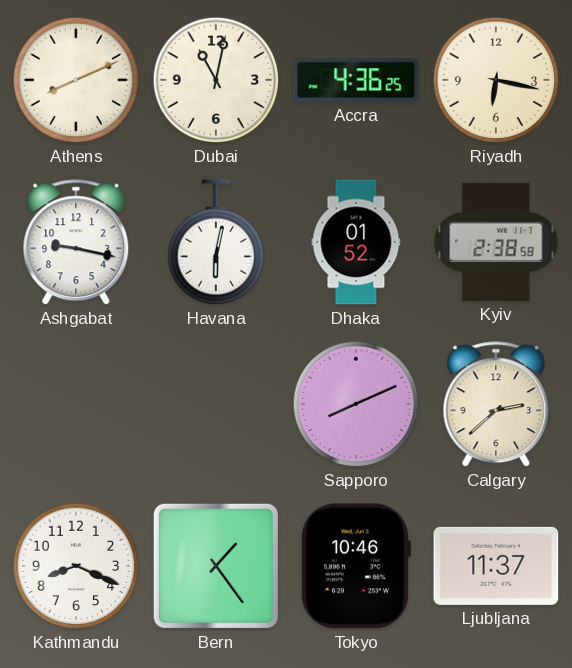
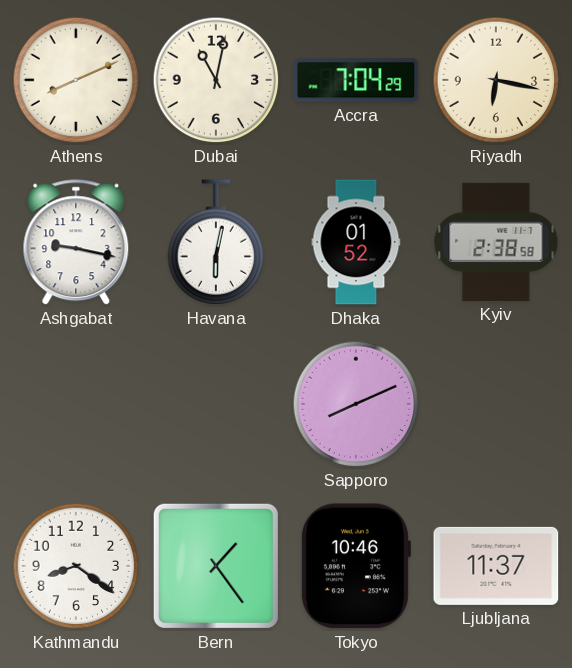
Accra: 4:36 -> 7:04
Calgary: 2:38 -> none
Kathmandu: 8:19 -> 8:21
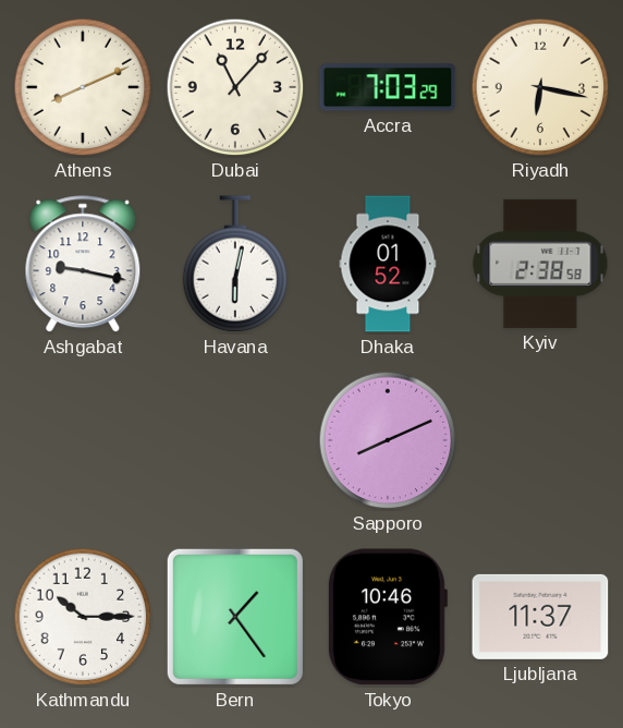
Dubai: 11:02 -> 11:07
Accra: 7:04 -> 7:03
Kathmandu: 8:21 -> 10:15
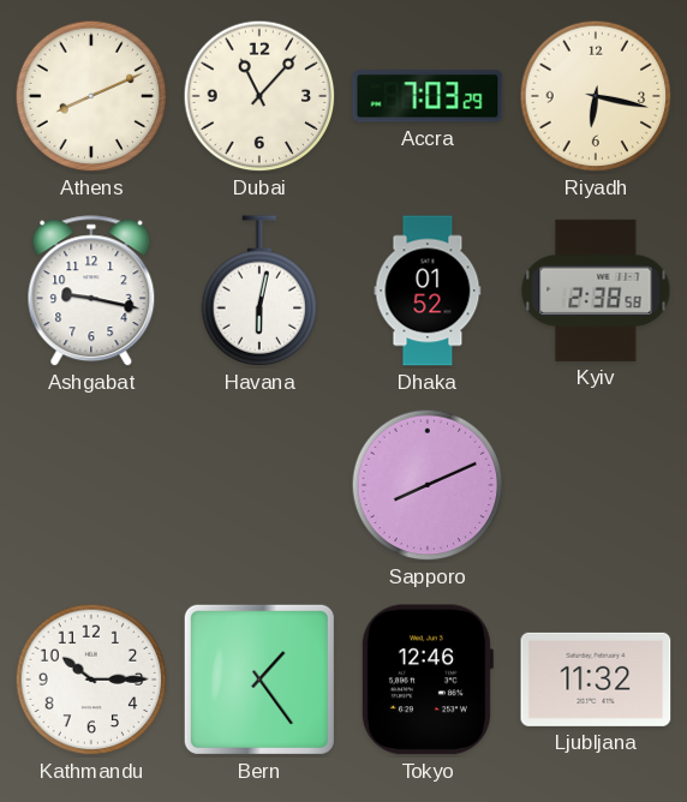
Tokyo: 10:46 -> 12:46
Ljubljana: 11:37 -> 11:32
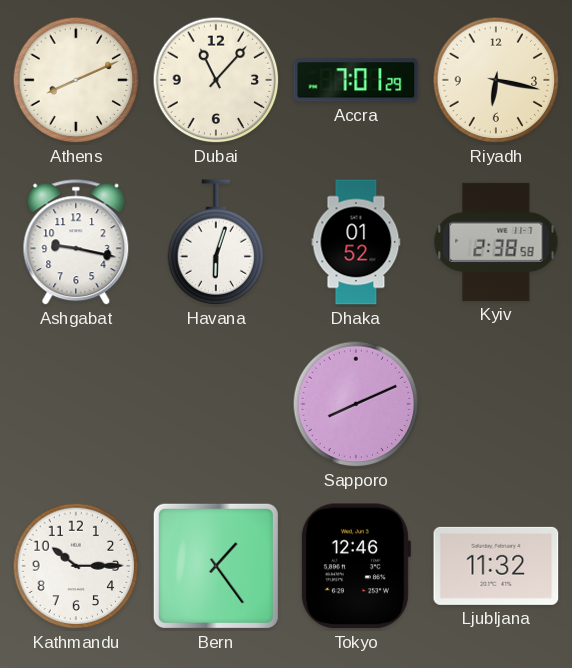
Accra: 7:03 -> 7:01
Havana: 6:02 -> 6:03
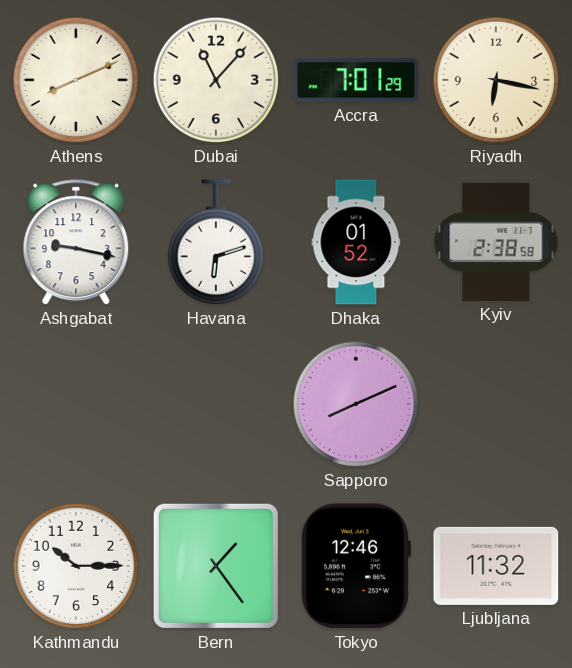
Havana: 6:03 -> 6:12
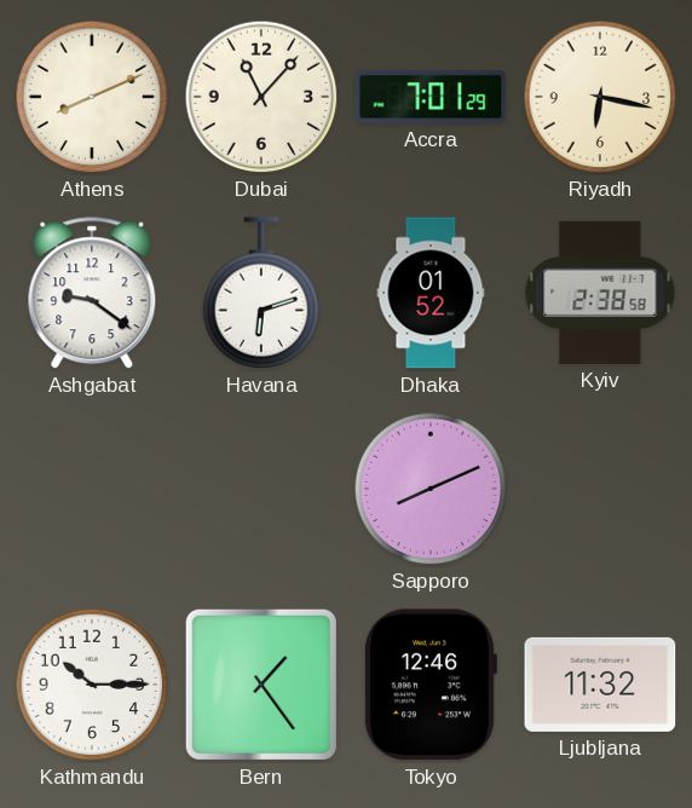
Ashgabat: 9:17 -> 9:21
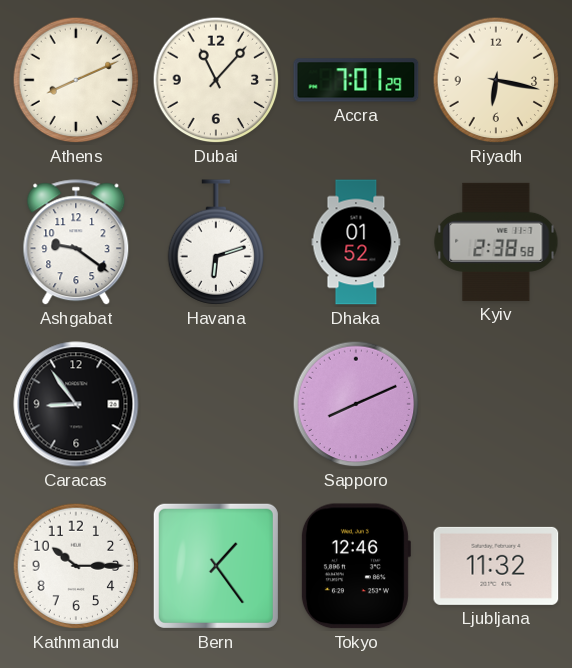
Caracas: none -> 8:54
